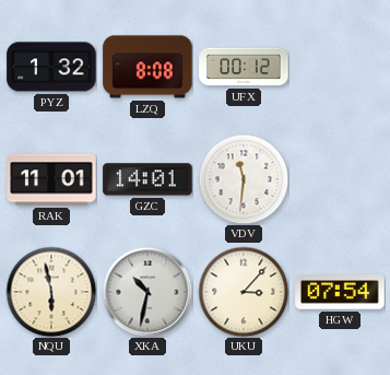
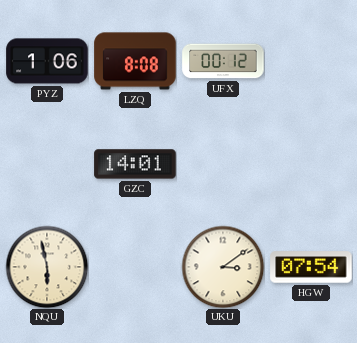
PYZ: 1:32 -> 1:06
RAK: 11:01 -> none
VDV: 11:31 -> none
XKA: 10:32 -> none
UKU: 3:07 -> 3:09
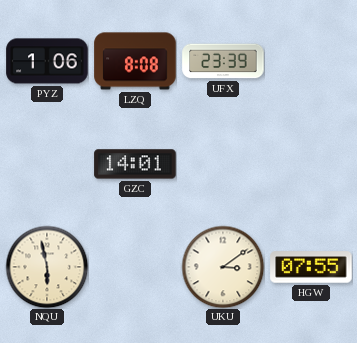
UFX: 00:12 -> 23:39
HGW: 07:54 -> 07:55
